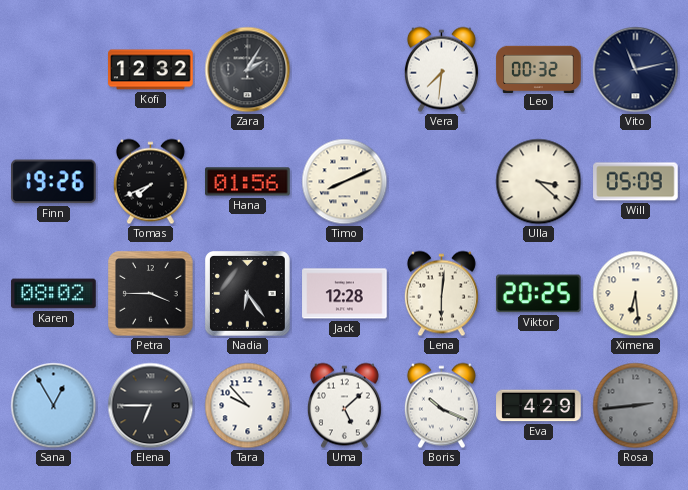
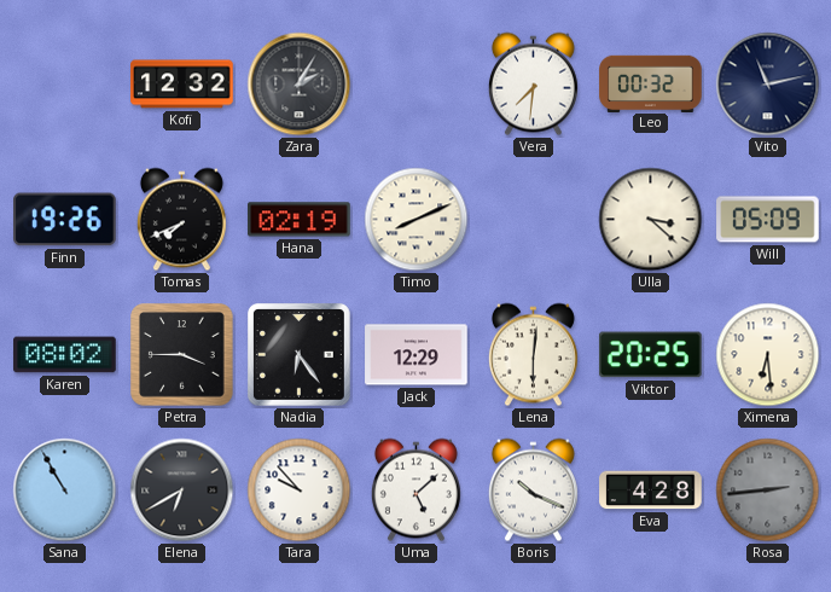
Hana: 01:56 -> 02:19
Jack: 12:28 -> 12:29
Sana: 12:55 -> 10:55
Elena: 6:45 -> 6:40
Eva: 4:29 -> 4:28
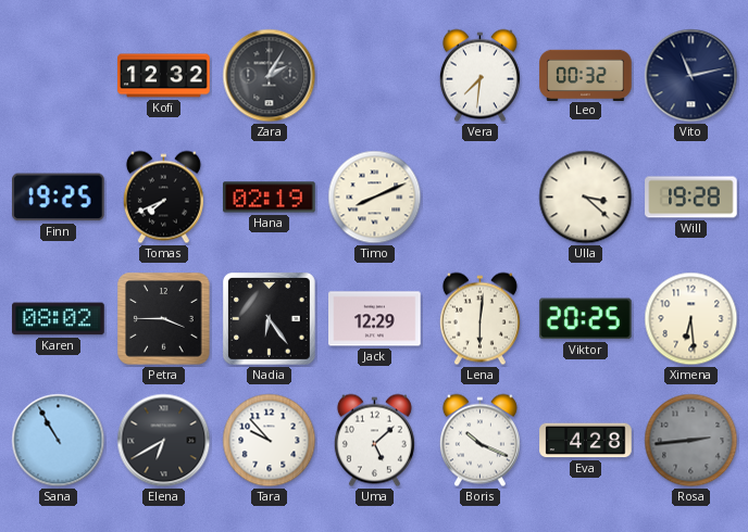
Finn: 19:26 -> 19:25
Will: 05:09 -> 19:28
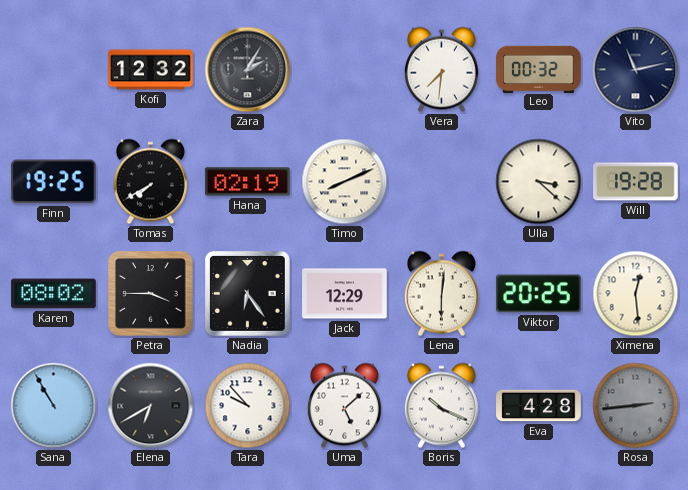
Tomas: 7:41 -> 7:40
Ximena: 6:29 -> 12:29
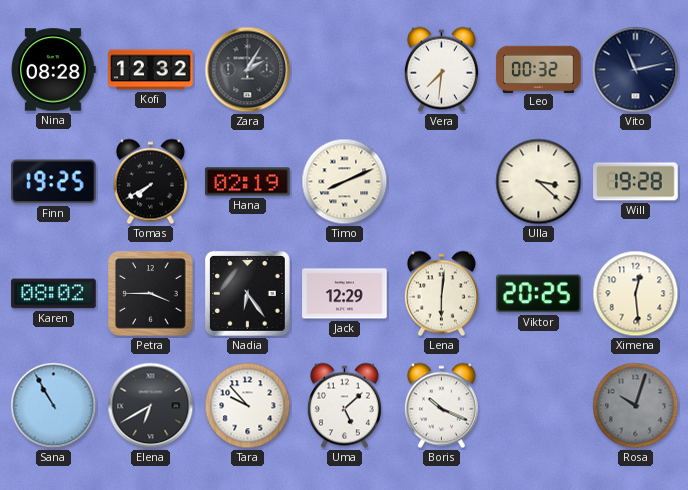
Nina: none -> 08:28
Eva: 4:28 -> none
Rosa: 2:44 -> 10:03
